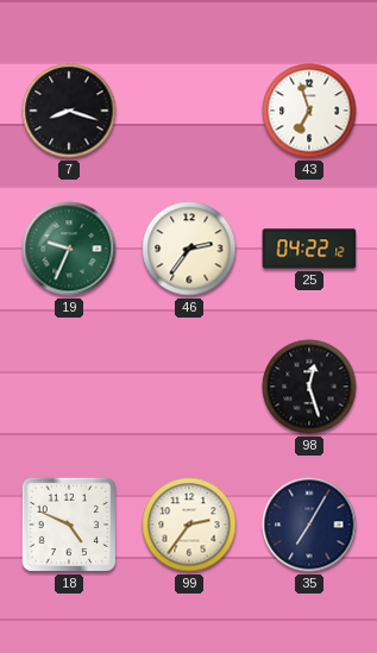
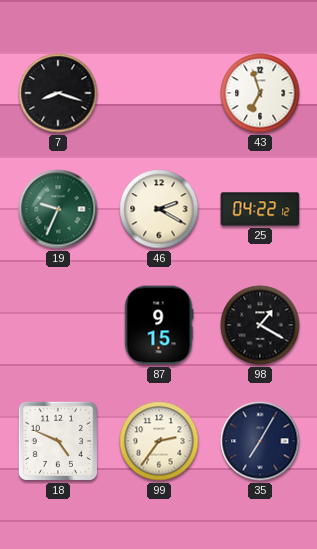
46: 2:36 -> 2:20
87: none -> 9:15
98: 12:27 -> 1:20
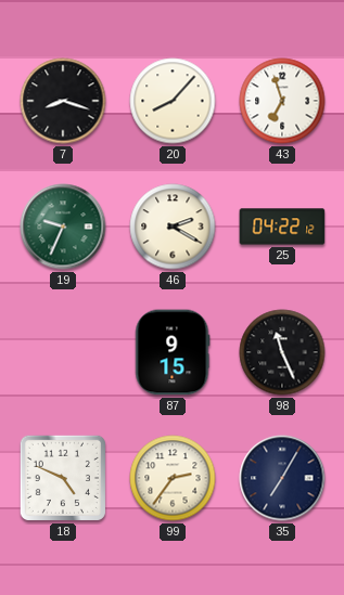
20: none -> 8:07
98: 1:20 -> 11:26
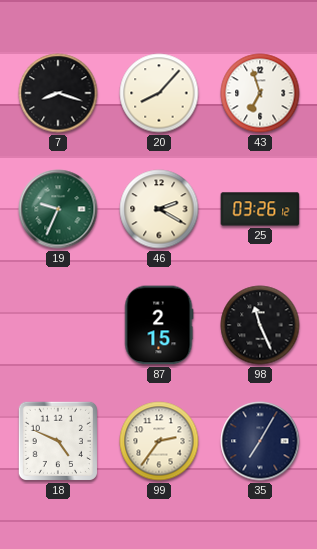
25: 04:22 -> 03:26
87: 9:15 -> 2:15
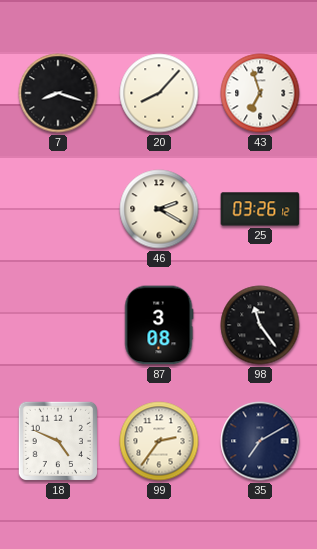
19: 9:34 -> none
87: 2:15 -> 3:08
98: 11:26 -> 11:24
35: 7:05 -> 7:10
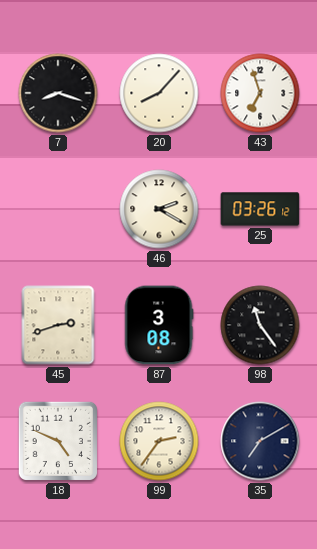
45: none -> 2:42
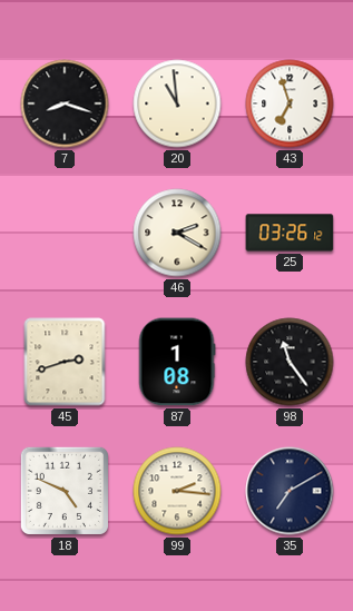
20: 8:07 -> 10:59
87: 3:08 -> 1:08
99: 2:36 -> 2:16
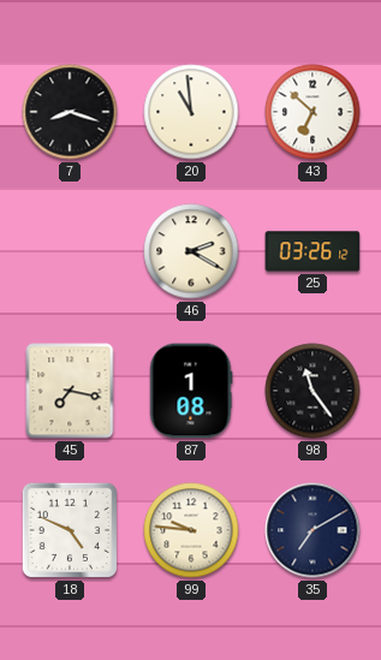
43: 6:57 -> 6:52
45: 2:42 -> 7:17
99: 2:16 -> 9:46
